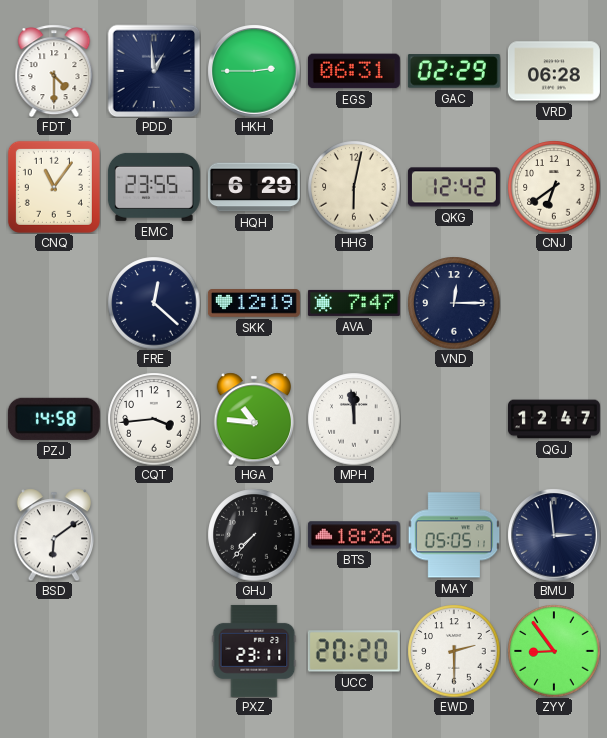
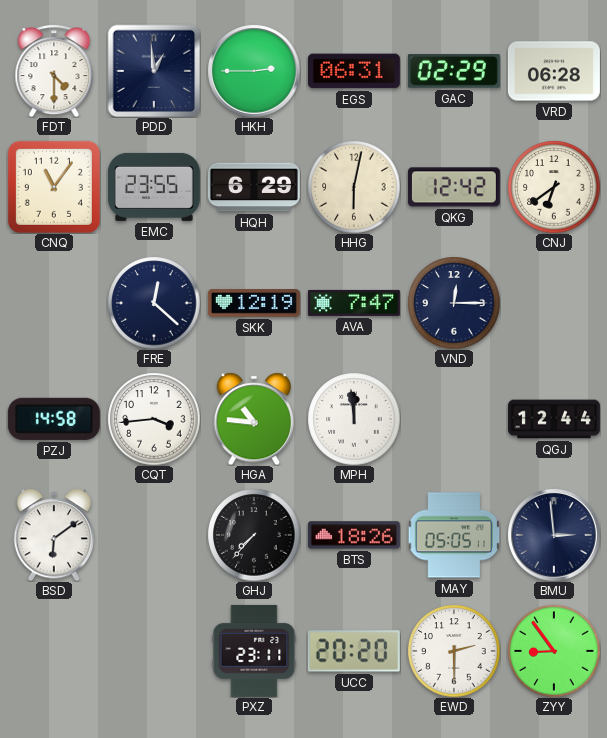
QGJ: 12:47 -> 12:44
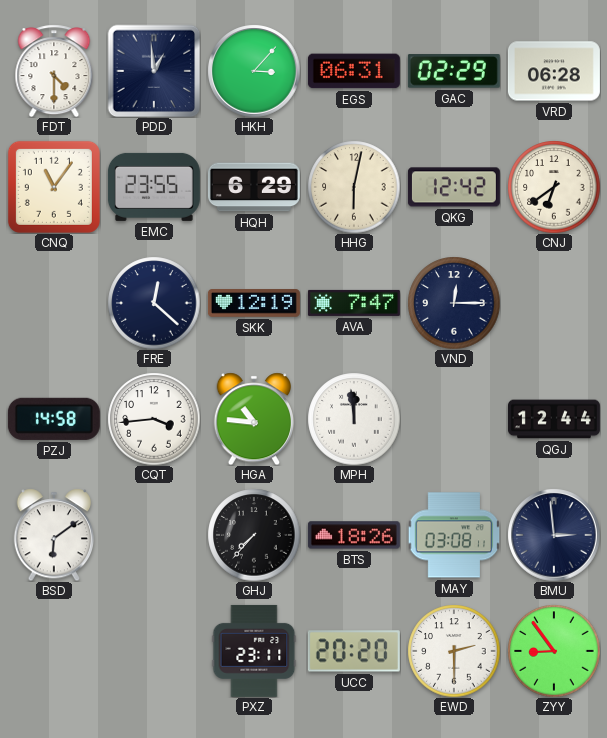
HKH: 2:45 -> 3:07
MAY: 05:05 -> 03:08
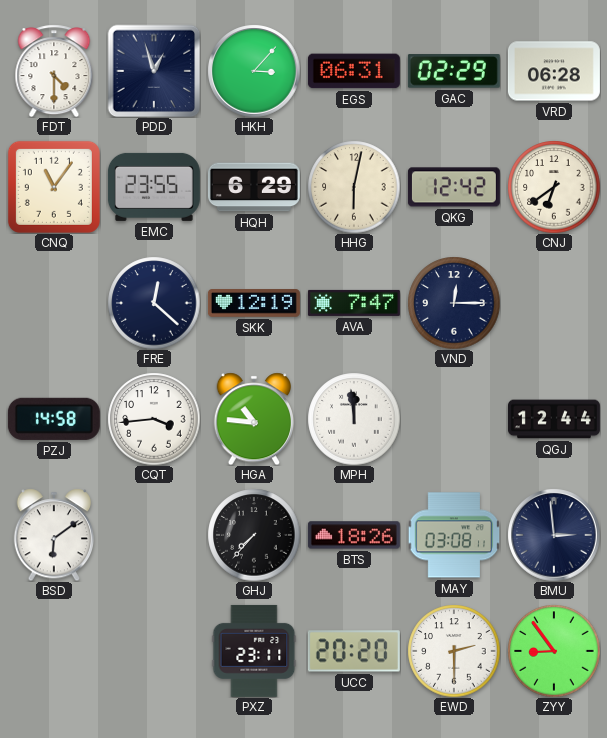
PDD: 12:59 -> 12:57
